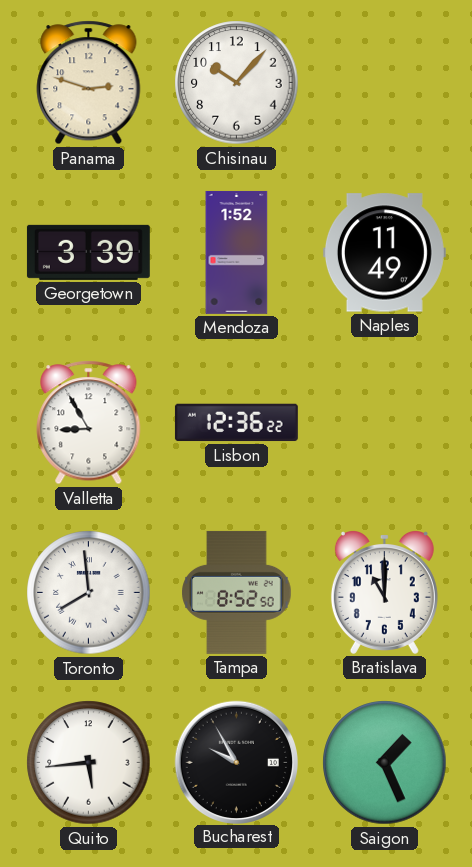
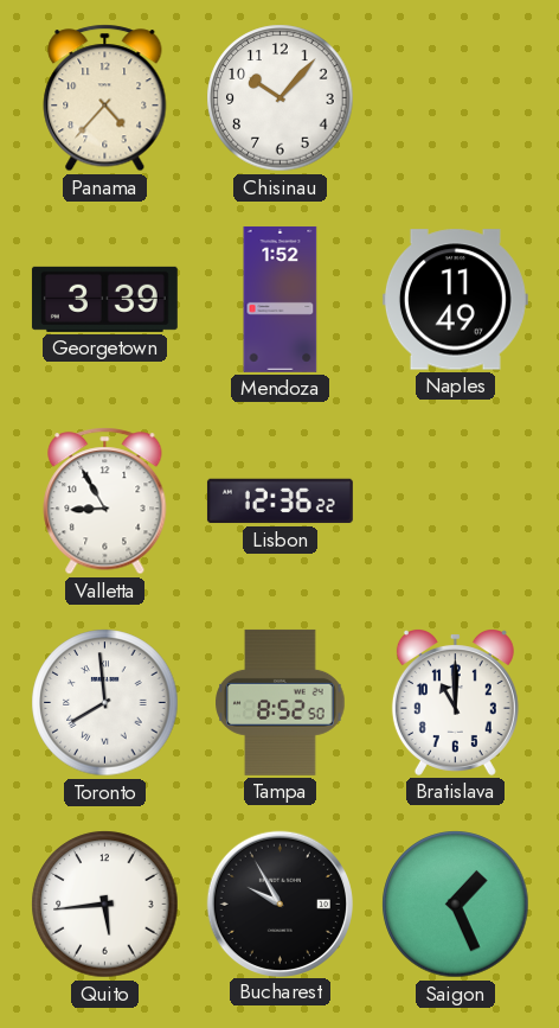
Panama: 2:48 -> 4:37
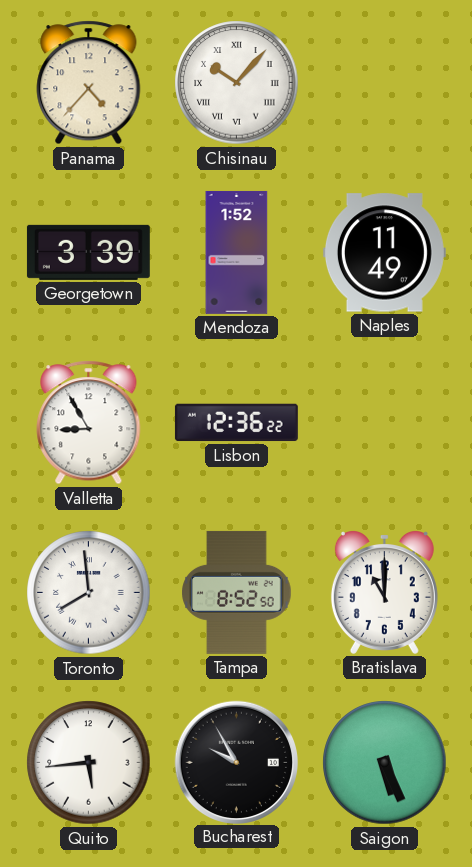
Chisinau numerals: Arabic -> Roman
Saigon: 1:26 -> 5:26
